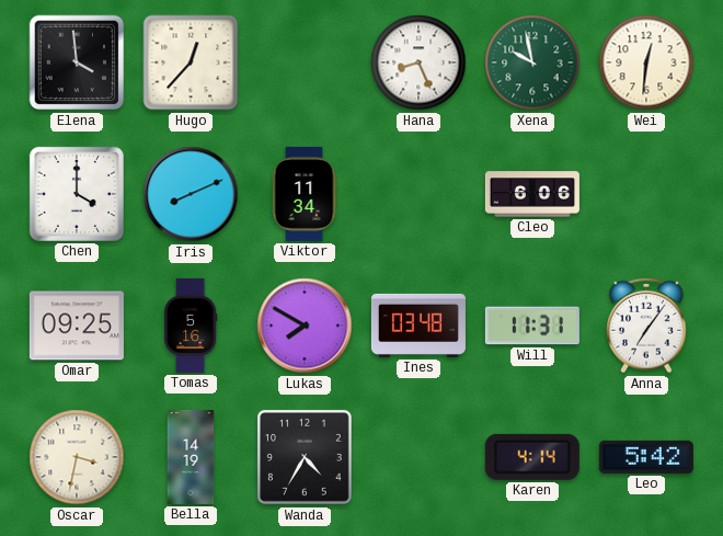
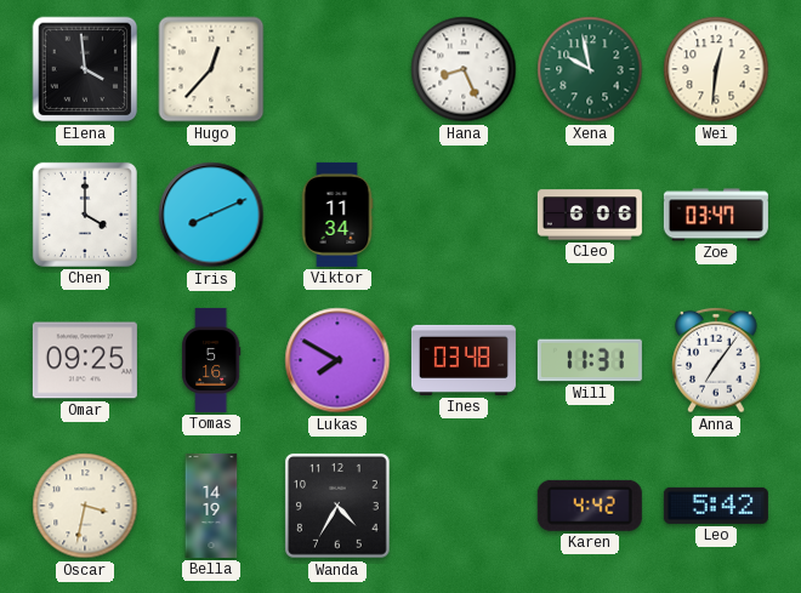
Zoe: none -> 03:47
Karen: 4:14 -> 4:42
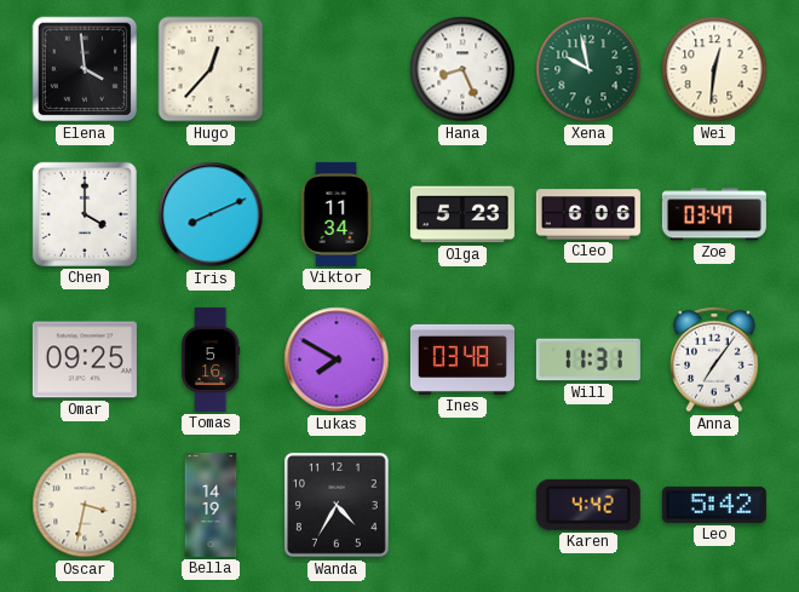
Olga: none -> 5:23
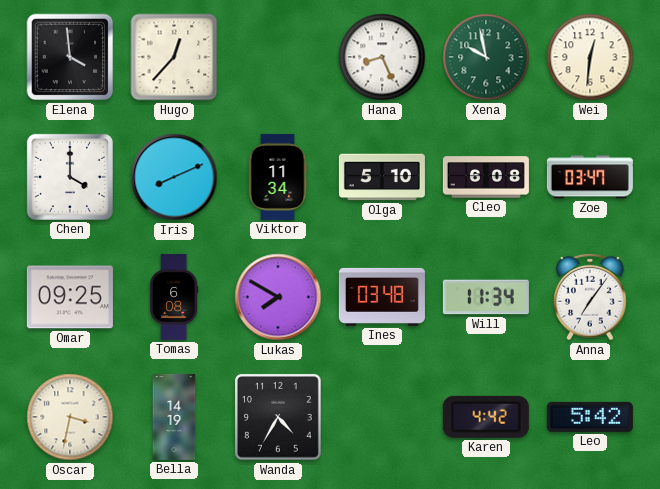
Olga: 5:23 -> 5:10
Cleo: 6:06 -> 6:08
Tomas: 5:16 -> 6:08
Will: 11:31 -> 11:34
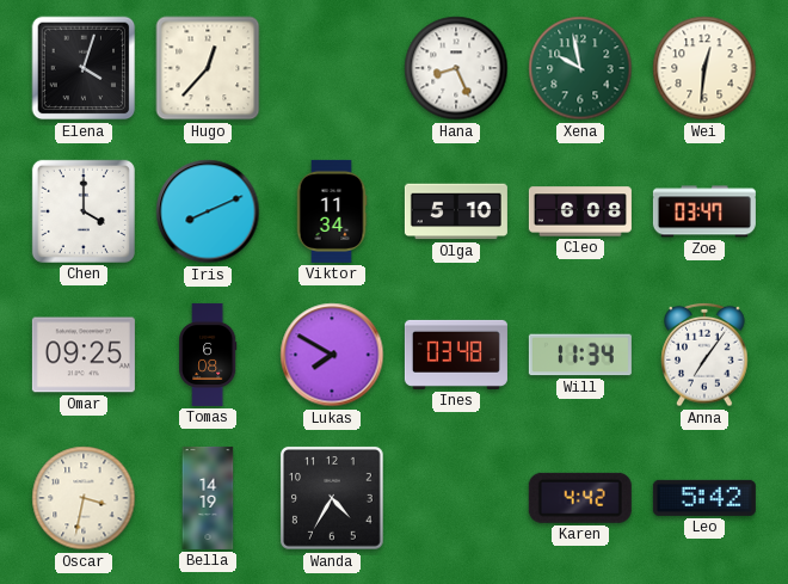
Elena: 3:59 -> 4:03
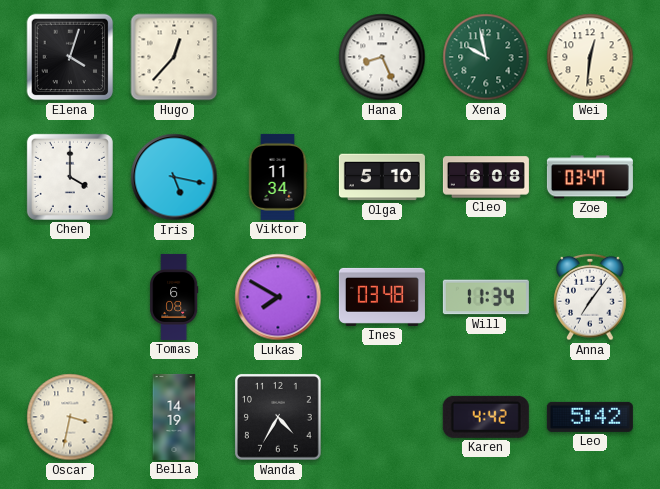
Iris: 8:11 -> 5:17
Omar: 09:25 -> none
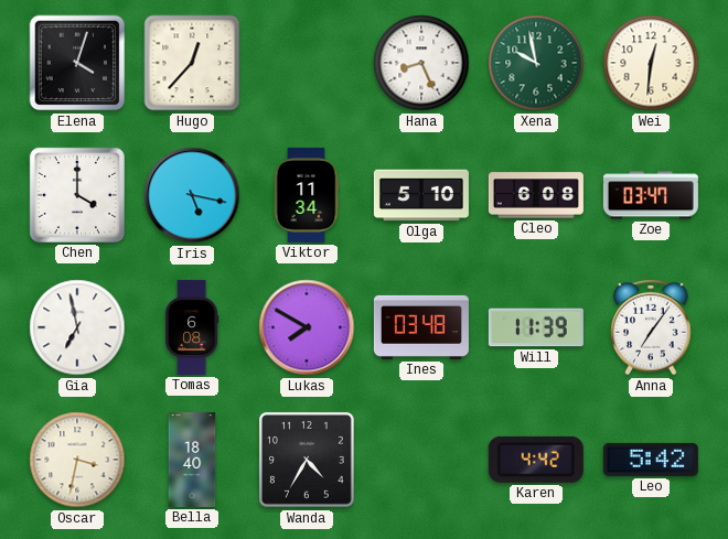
Gia: none -> 6:58
Will: 11:34 -> 11:39
Bella: 14:19 -> 18:40
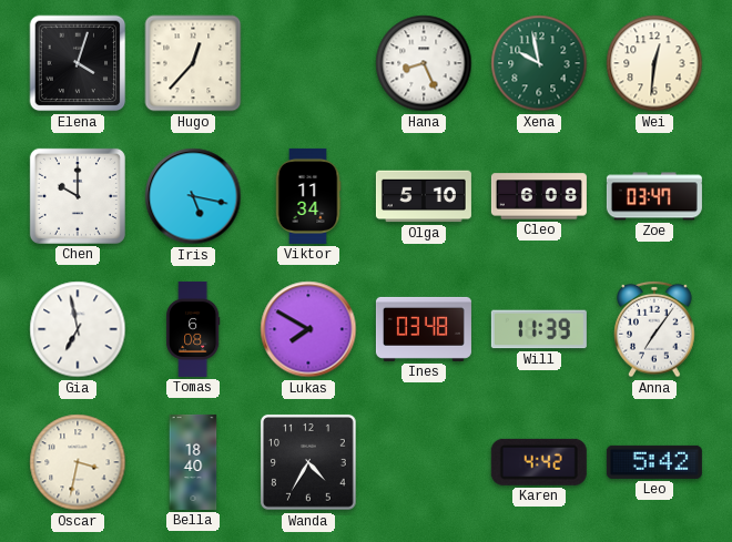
Chen: 4:00 -> 10:00
